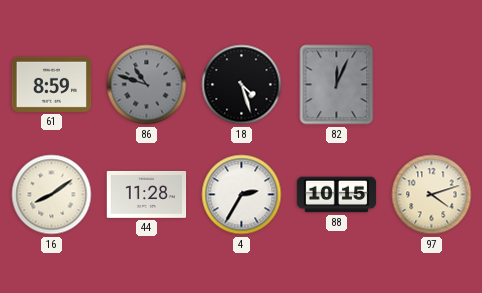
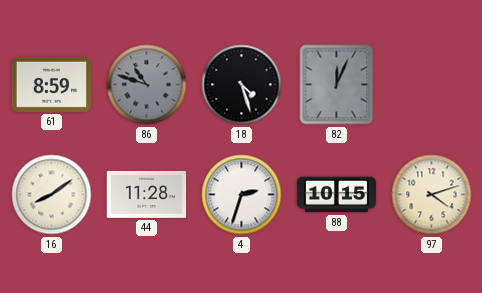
4: 2:35 -> 2:33
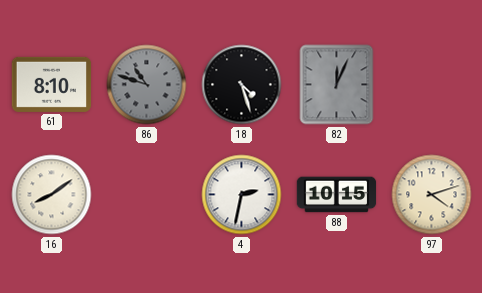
61: 8:59 -> 8:10
44: 11:28 -> none
4: 2:33 -> 2:32
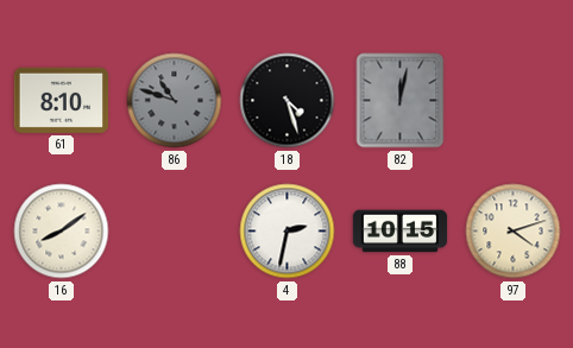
82: 12:04 -> 12:02
